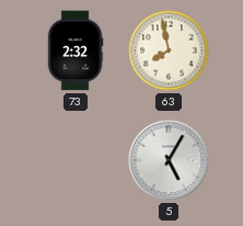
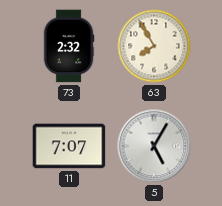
63: 7:58 -> 7:55
11: none -> 7:07
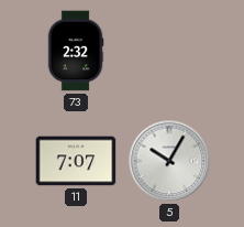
63: 7:55 -> none
5: 5:05 -> 10:05
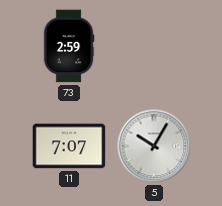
73: 2:32 -> 2:59
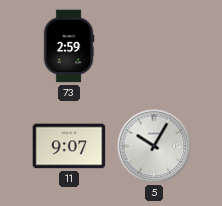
11: 7:07 -> 9:07
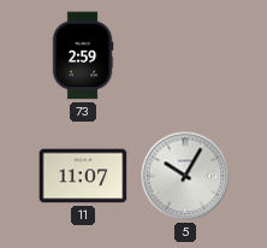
11: 9:07 -> 11:07
